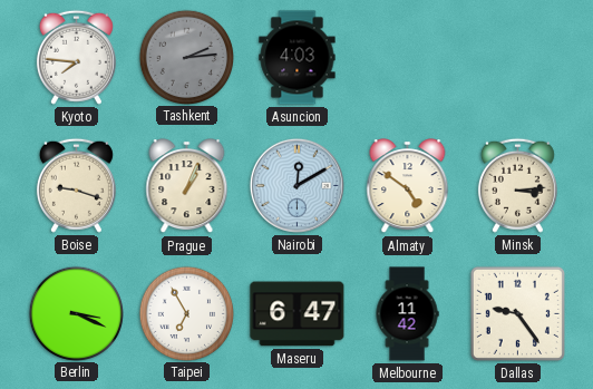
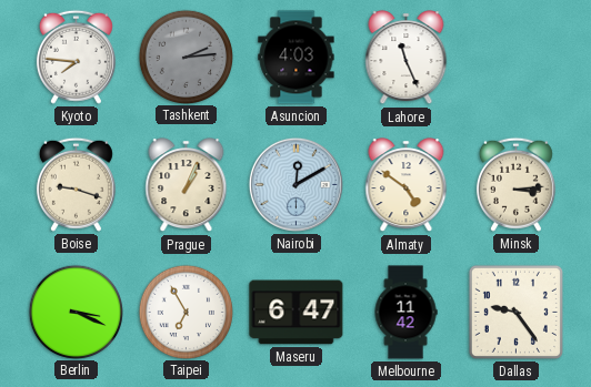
Lahore: none -> 11:26
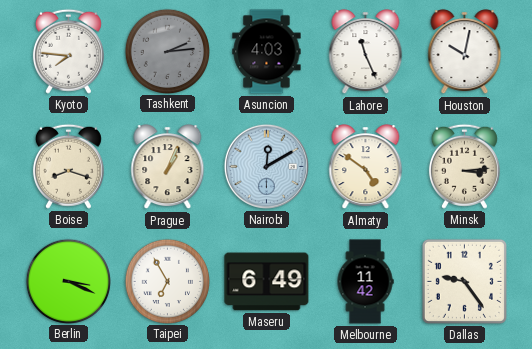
Houston: none -> 10:02
Boise: 9:18 -> 8:18
Maseru: 6:47 -> 6:49
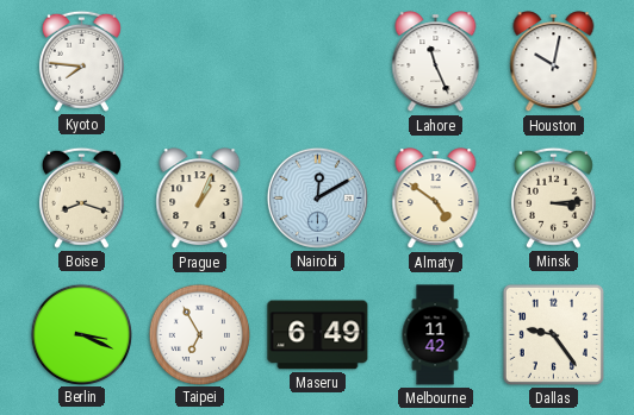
Tashkent: 2:14 -> none
Asuncion: 4:03 -> none
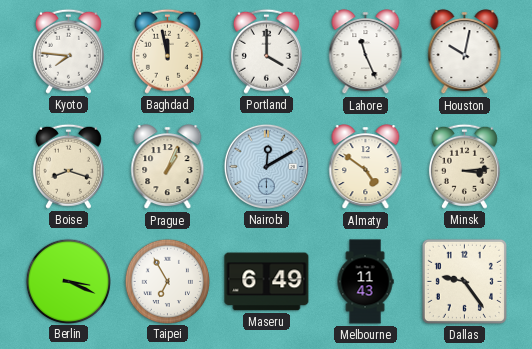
Baghdad: none -> 11:58
Portland: none -> 4:00
Melbourne: 11:42 -> 11:43
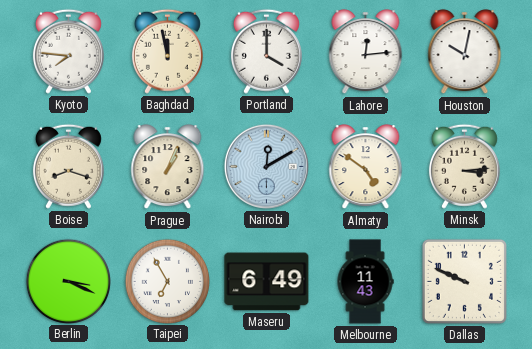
Lahore: 11:26 -> 12:14
Dallas: 9:24 -> 9:49
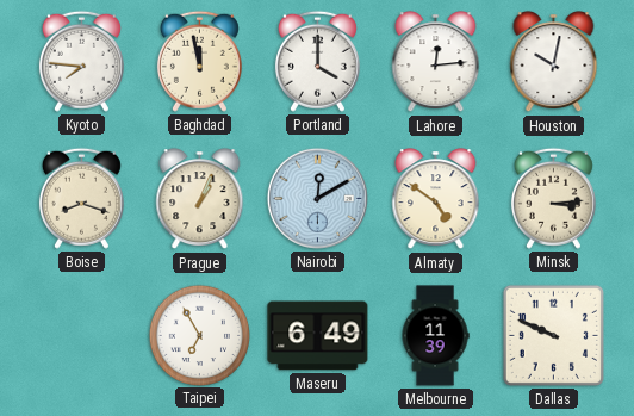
Berlin: 3:19 -> none
Melbourne: 11:43 -> 11:39
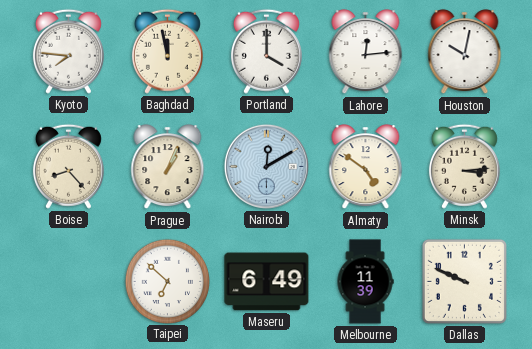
Boise: 8:18 -> 8:23
Taipei: 6:55 -> 6:52
